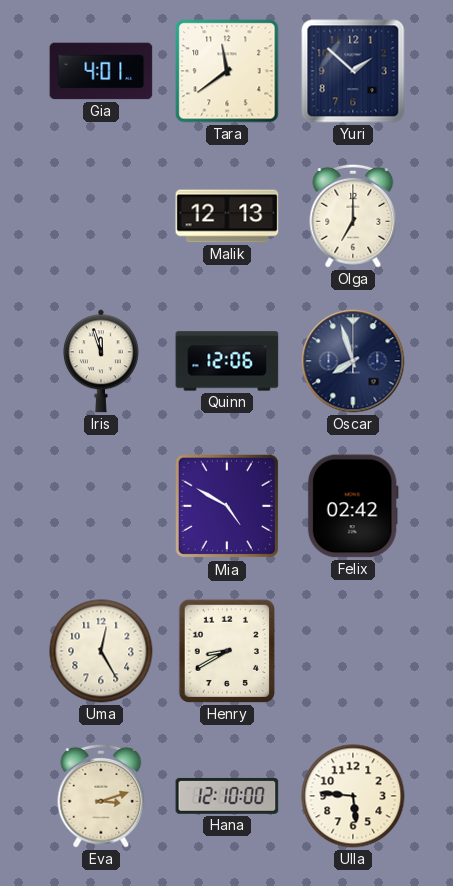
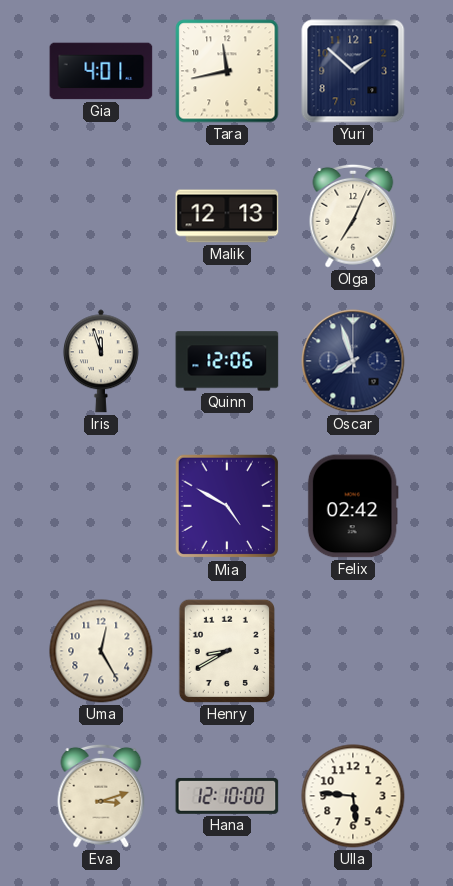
Tara: 11:39 -> 11:43
Olga: 7:00 -> 7:04
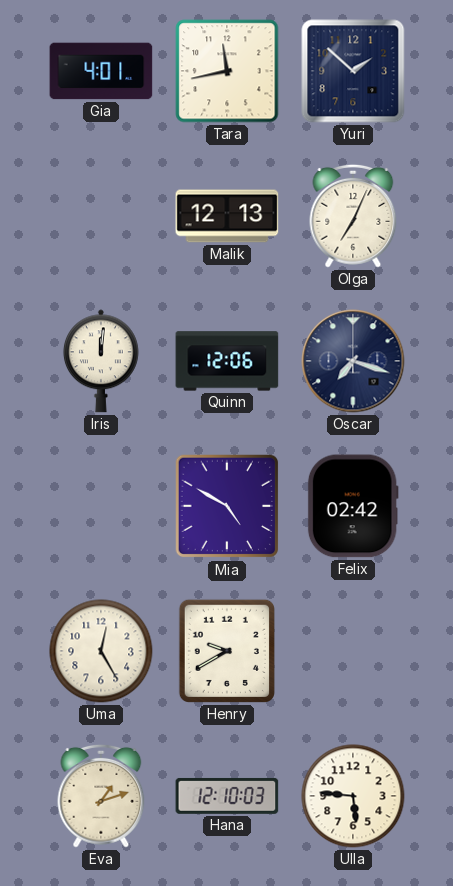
Iris: 11:57 -> 12:01
Oscar: 7:57 -> 7:18
Henry: 8:40 -> 9:40
Eva: 3:12 -> 1:12
Hana: 12:10:00 -> 12:10:03
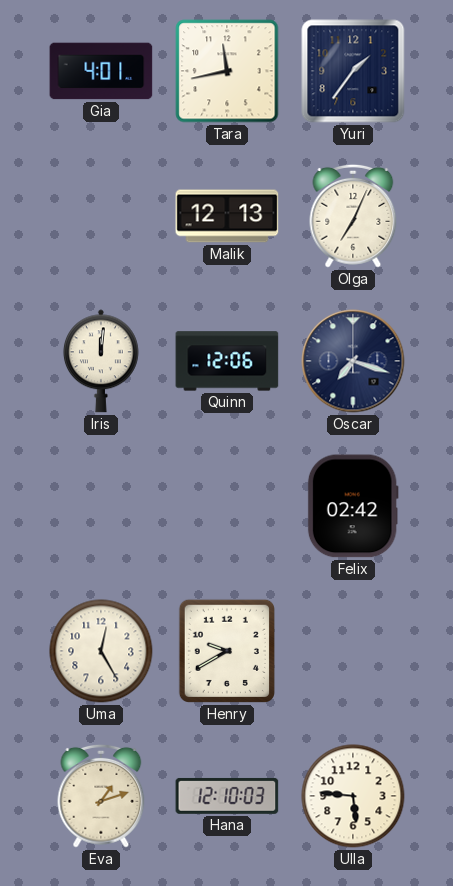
Yuri: 1:52 -> 1:36
Mia: 4:50 -> none
